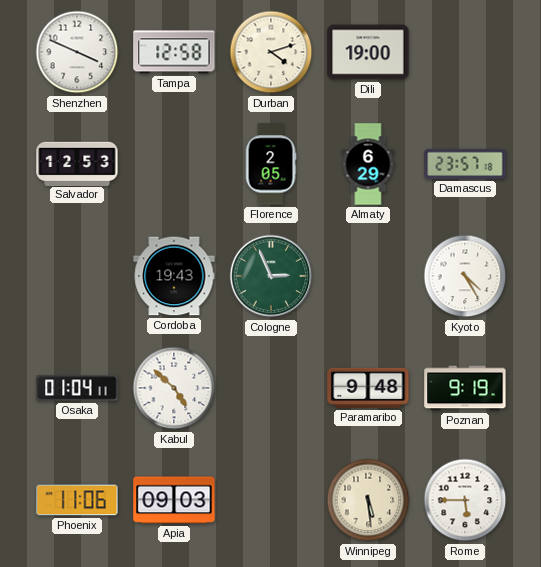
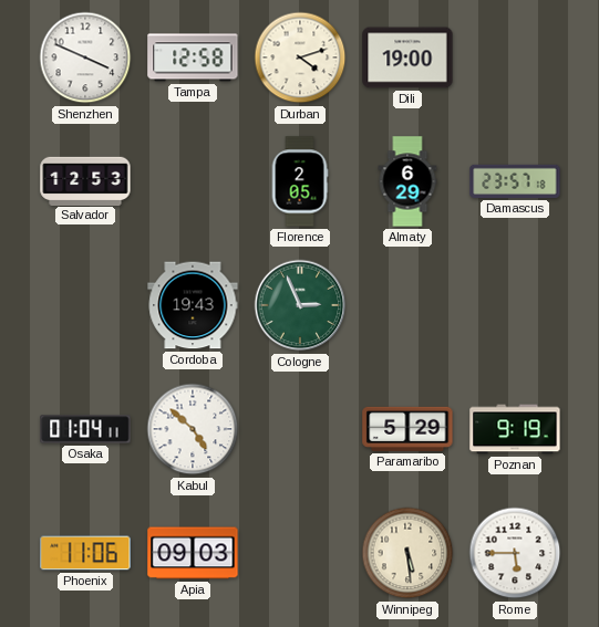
Kyoto: 4:25 -> none
Paramaribo: 9:48 -> 5:29
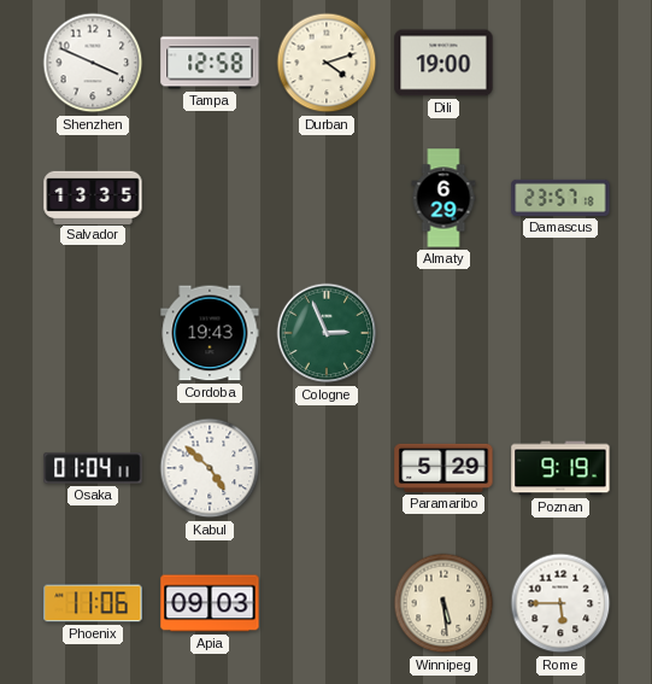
Salvador: 12:53 -> 13:35
Florence: 2:05 -> none
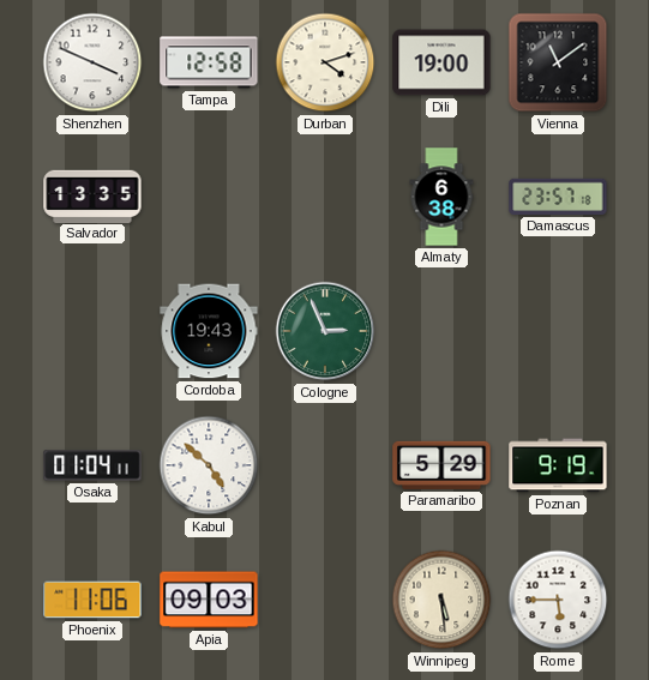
Vienna: none -> 11:09
Almaty: 6:29 -> 6:38
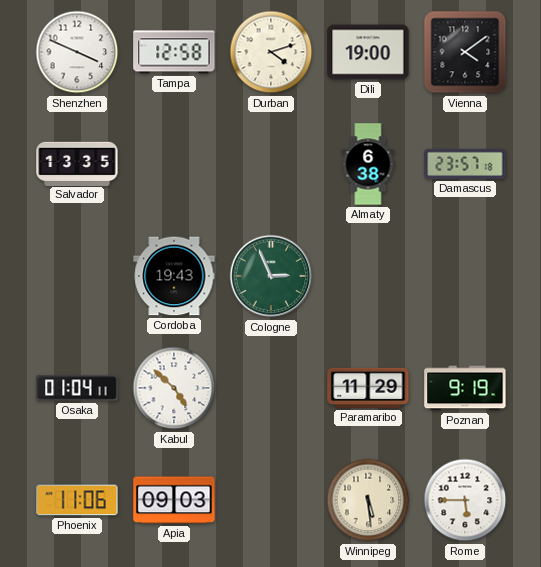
Vienna: 11:09 -> 4:09
Paramaribo: 5:29 -> 11:29
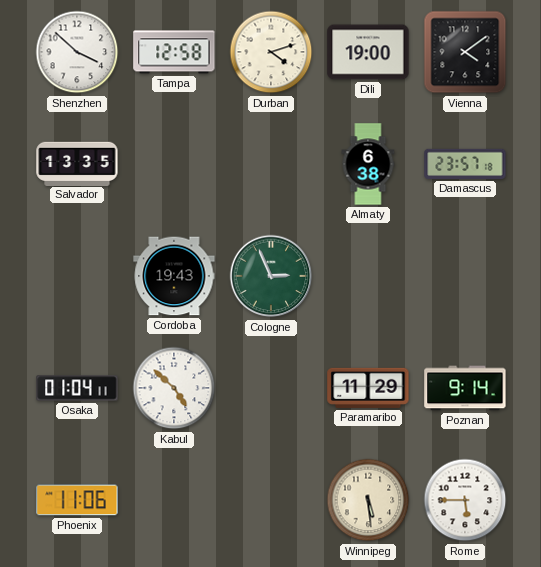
Shenzhen: 3:49 -> 3:52
Poznan: 9:19 -> 9:14
Apia: 09:03 -> none
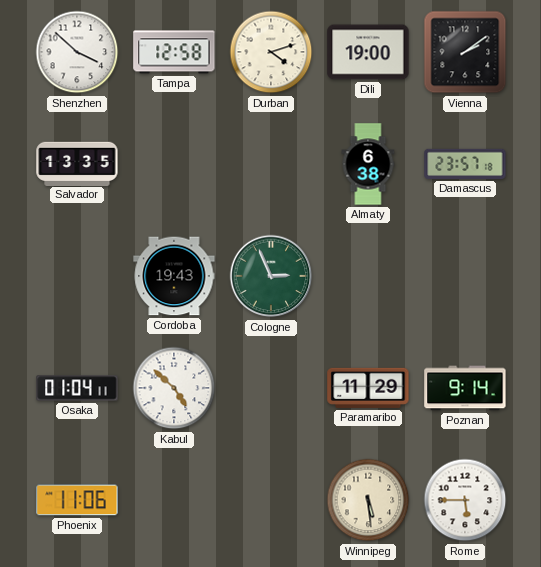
Vienna: 4:09 -> 2:09
